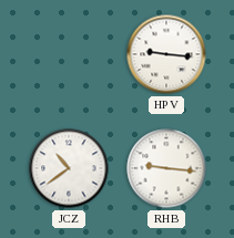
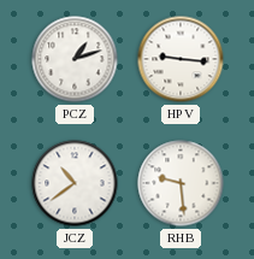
PCZ: none -> 1:12
RHB: 9:16 -> 9:29
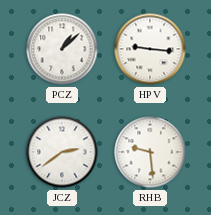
PCZ: 1:12 -> 1:08
JCZ: 10:39 -> 2:39
